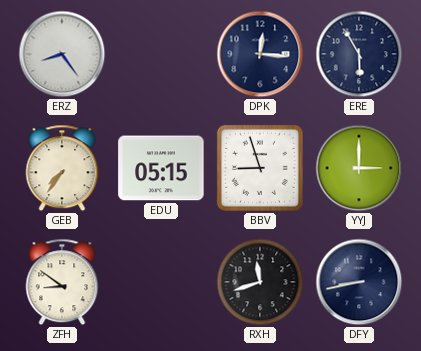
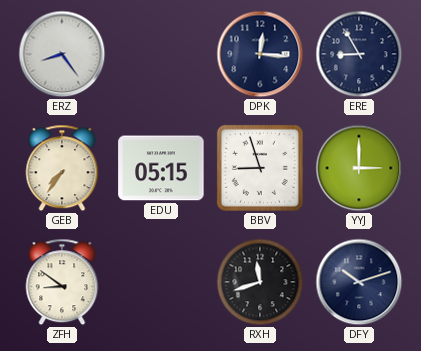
ERE: 5:55 -> 8:55
DFY: 8:43 -> 10:12
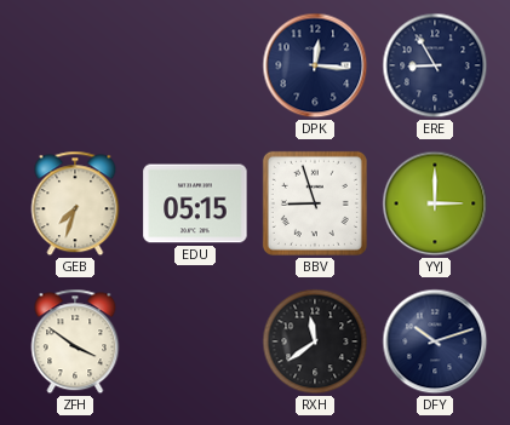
ERZ: 8:24 -> none
GEB: 7:36 -> 7:33
ZFH: 8:51 -> 3:51
RXH: 11:42 -> 11:39
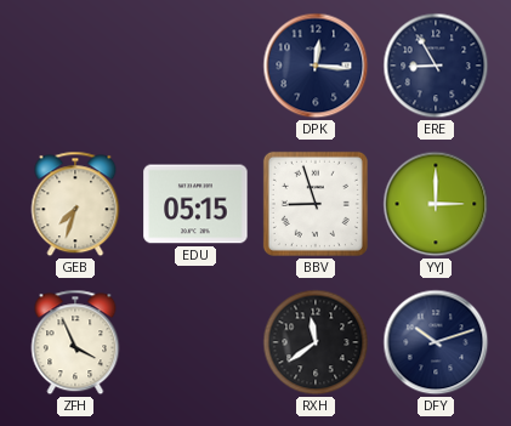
ZFH: 3:51 -> 3:56
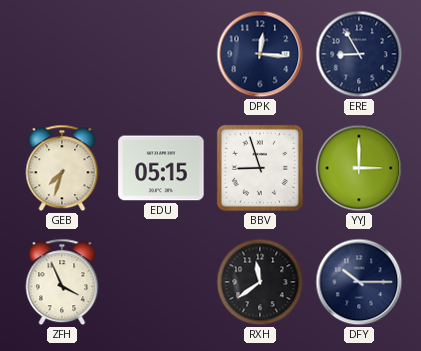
DFY: 10:12 -> 10:15
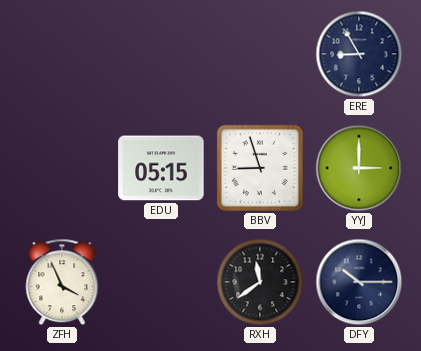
DPK: 12:16 -> none
GEB: 7:33 -> none
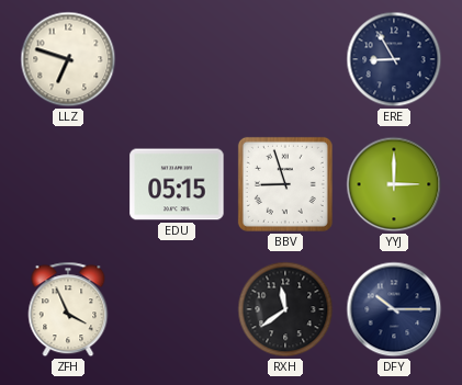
LLZ: none -> 6:48
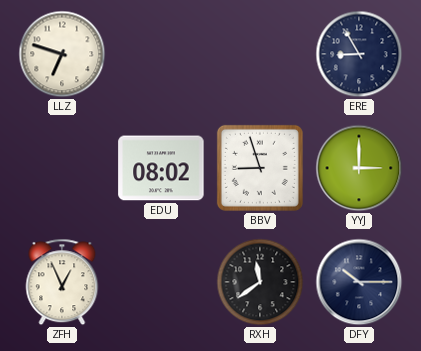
EDU: 05:15 -> 08:02
ZFH: 3:56 -> 12:56
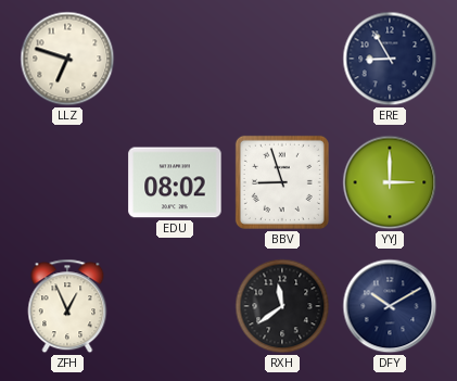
DFY: 10:15 -> 10:10
